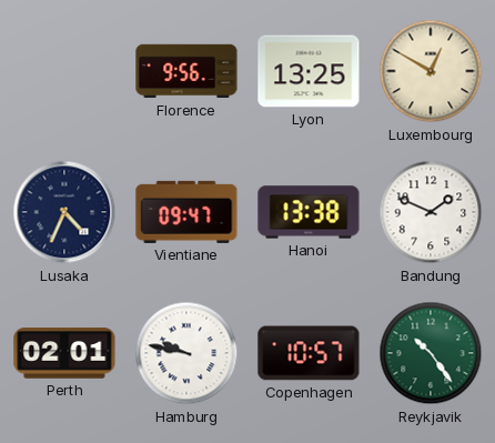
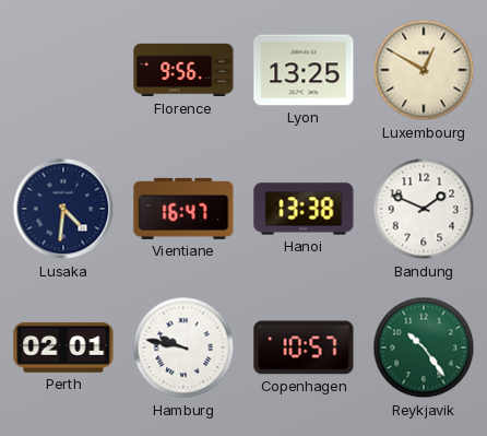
Lusaka: 4:34 -> 4:31
Vientiane: 09:47 -> 16:47
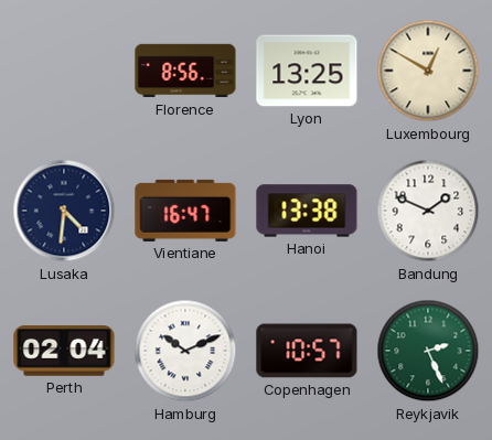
Florence: 9:56 -> 8:56
Perth: 02:01 -> 02:04
Hamburg: 9:47 -> 10:11
Reykjavik: 10:24 -> 2:26
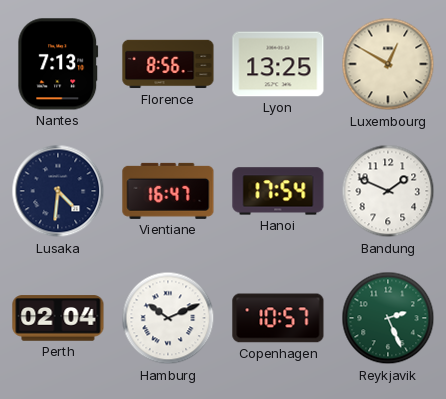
Nantes: none -> 7:13
Hanoi: 13:38 -> 17:54
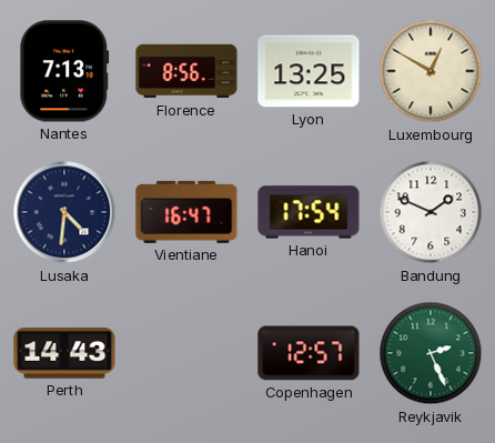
Perth: 02:04 -> 14:43
Hamburg: 10:11 -> none
Copenhagen: 10:57 -> 12:57
